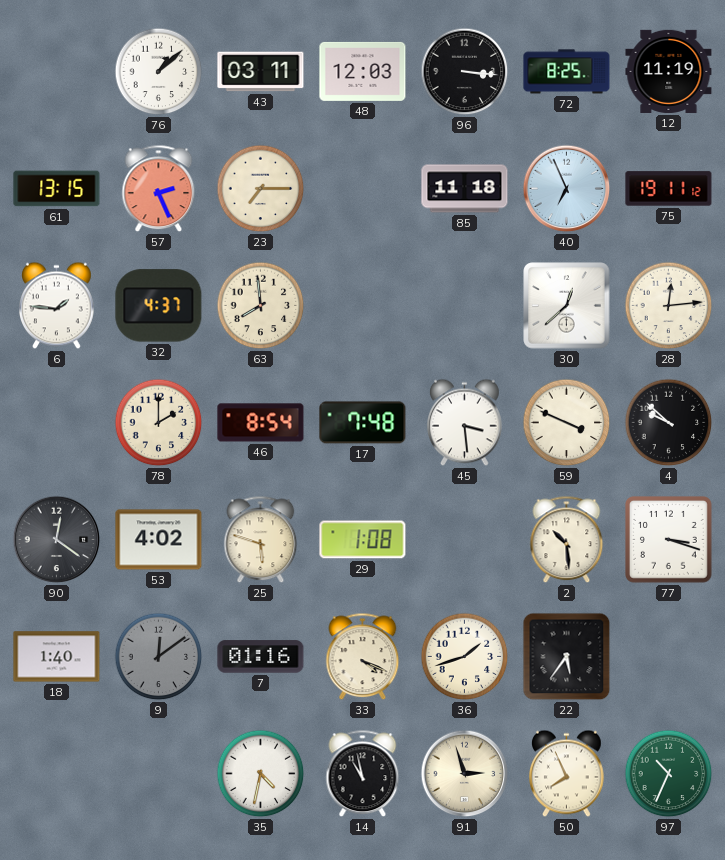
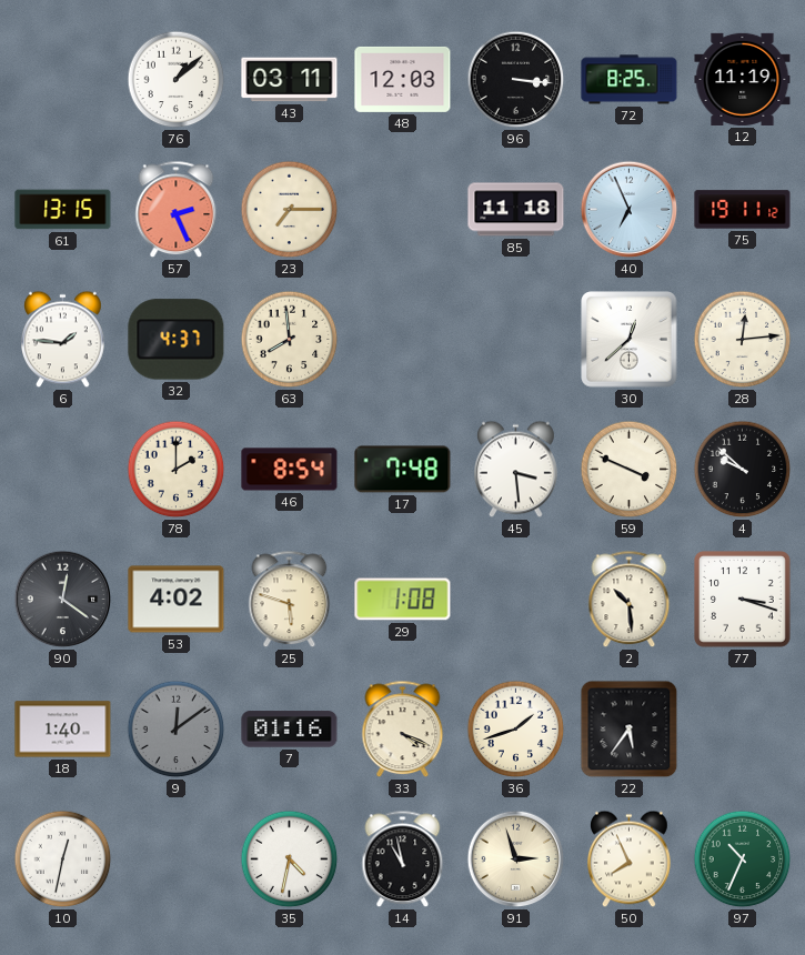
10: none -> 12:32
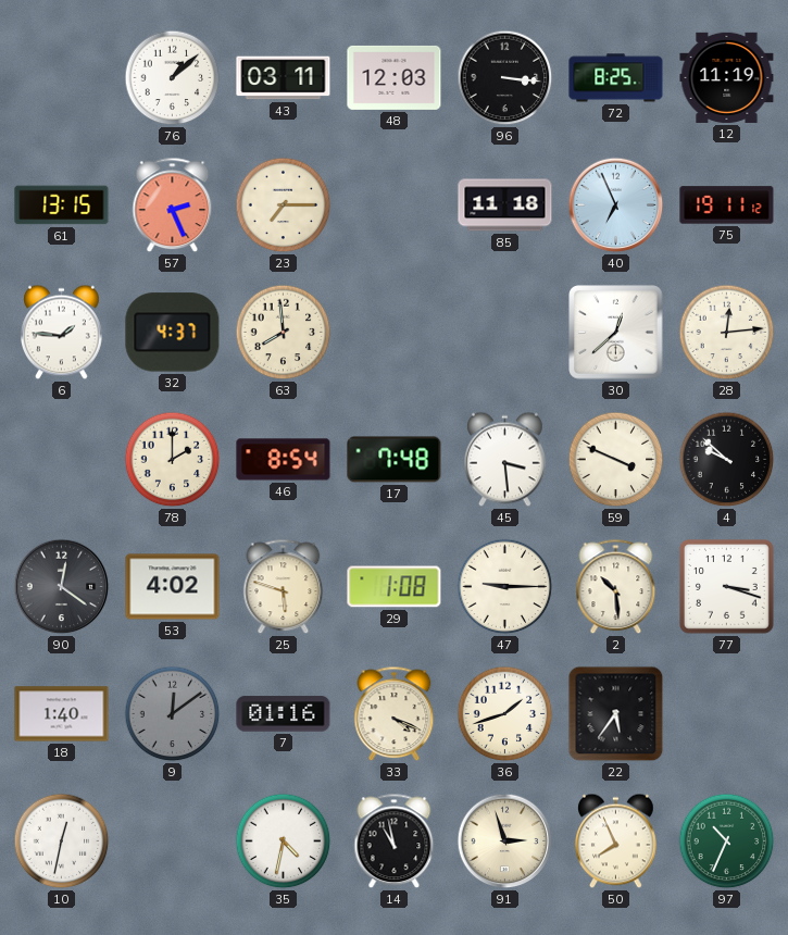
47: none -> 9:15
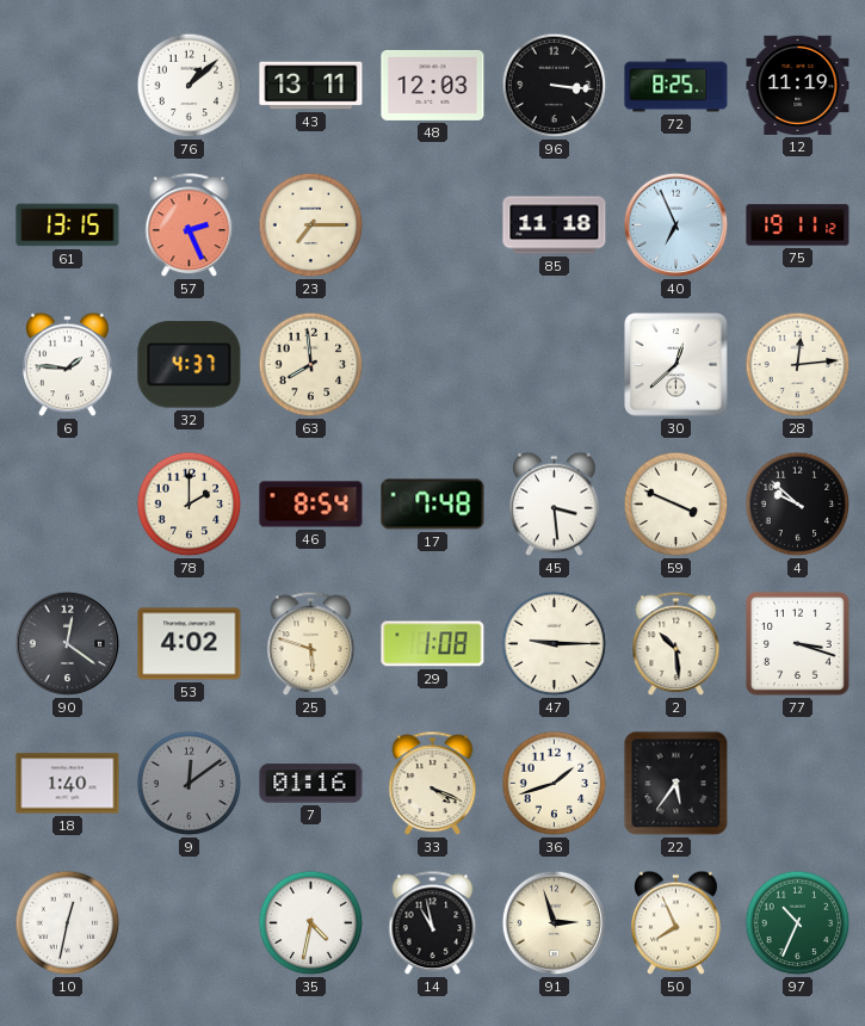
43: 03:11 -> 13:11
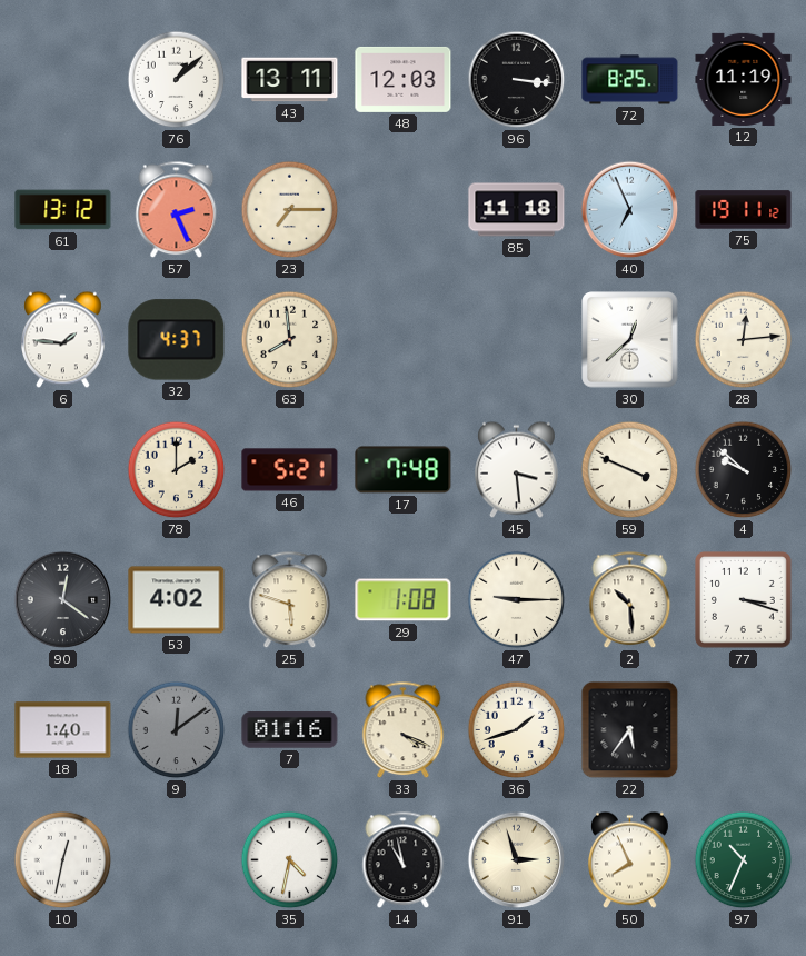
61: 13:15 -> 13:12
46: 8:54 -> 5:21
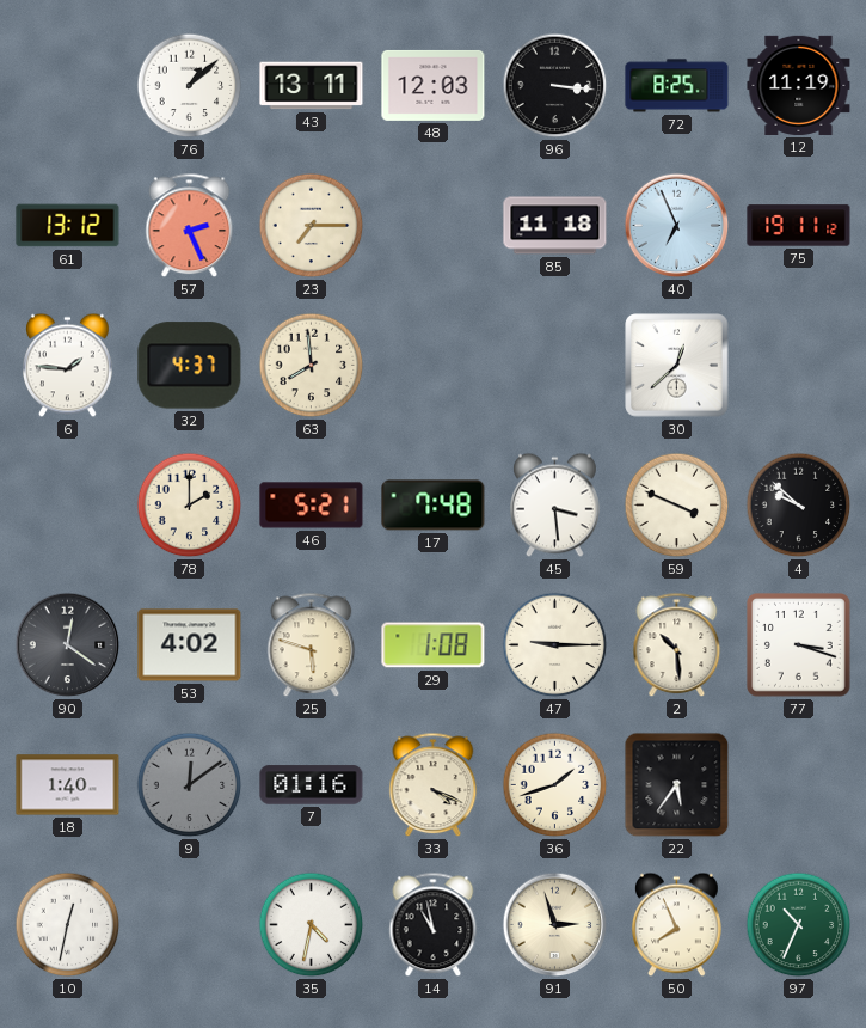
28: 12:14 -> none
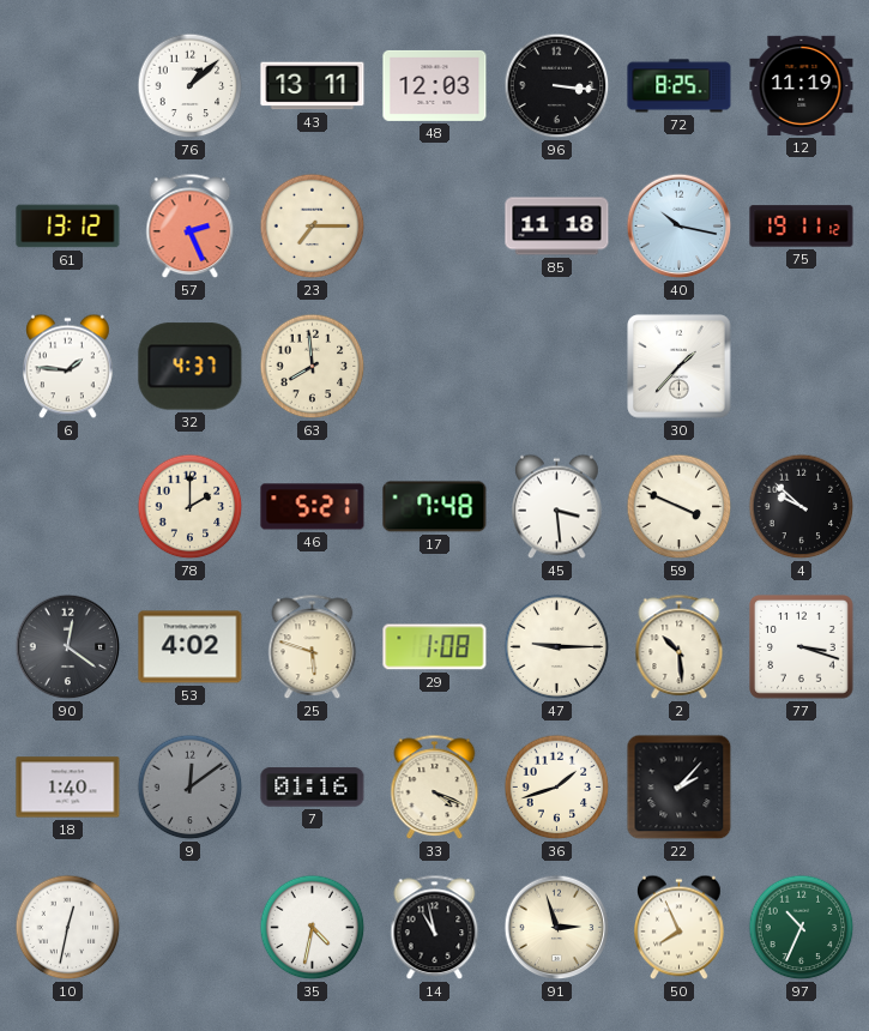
40: 6:56 -> 10:17
30: 12:38 -> 1:37
22: 5:36 -> 2:07
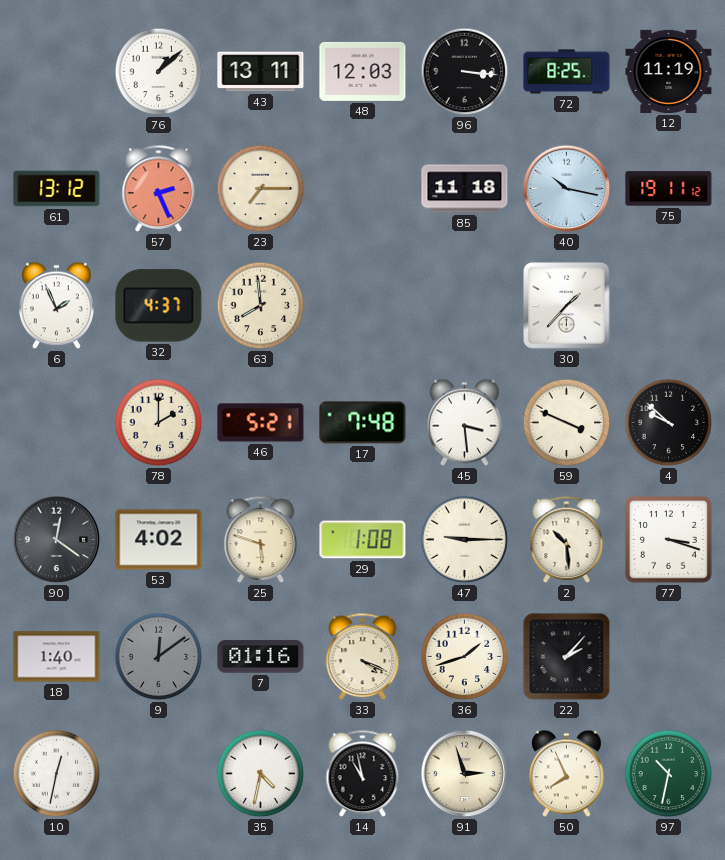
6: 1:46 -> 1:56
97: 10:34 -> 10:32
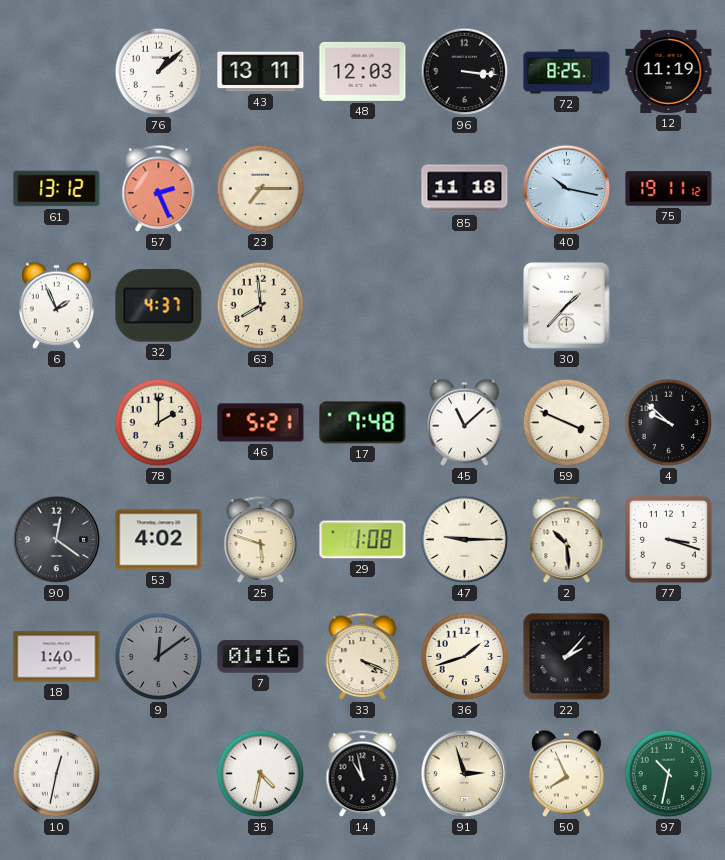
45: 3:29 -> 11:08
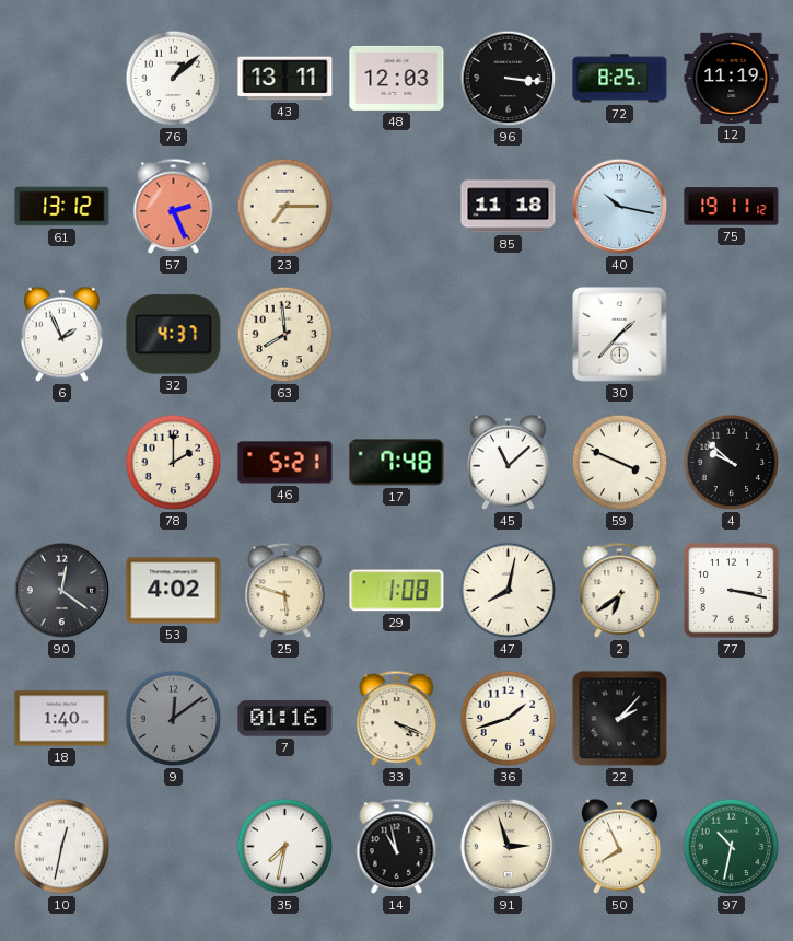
47: 9:15 -> 8:02
2: 10:29 -> 6:39
77: 3:18 -> 3:17
35: 4:32 -> 7:32
